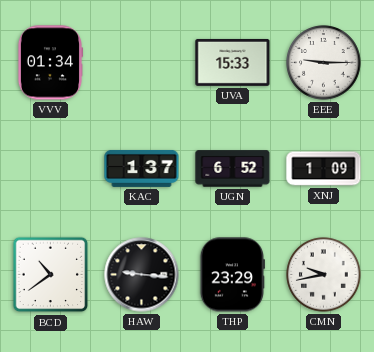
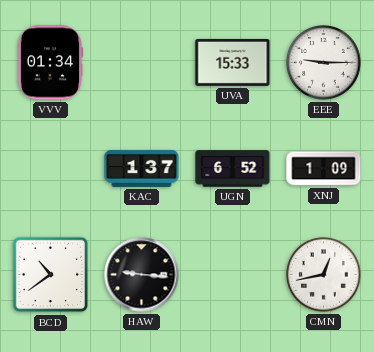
THP: 23:29 -> none
CMN: 9:43 -> 12:43
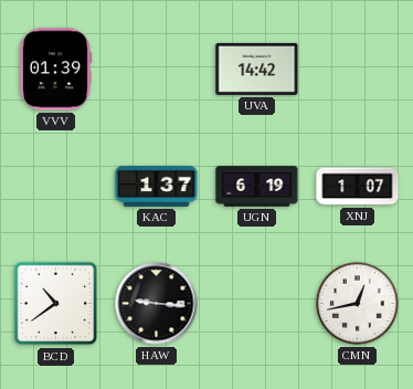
VVV: 01:34 -> 01:39
UVA: 15:33 -> 14:42
EEE: 9:15 -> none
UGN: 6:52 -> 6:19
XNJ: 1:09 -> 1:07
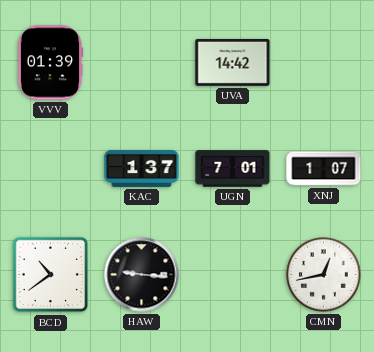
UGN: 6:19 -> 7:01
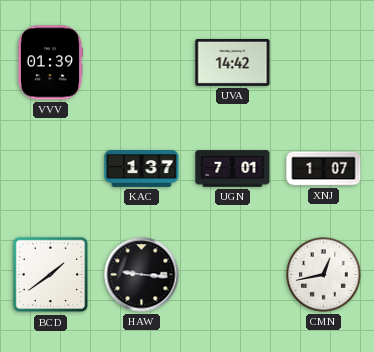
BCD: 10:39 -> 1:39
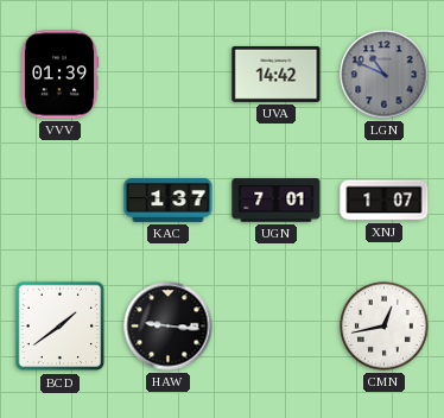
LGN: none -> 10:49
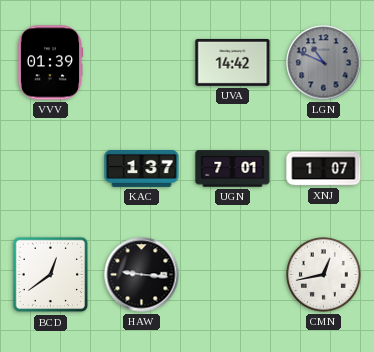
BCD: 1:39 -> 12:39
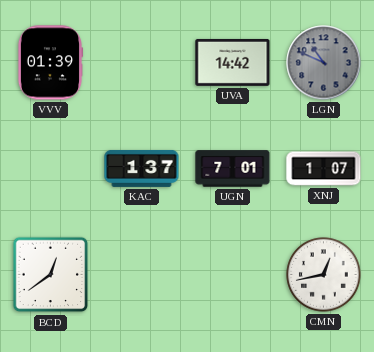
HAW: 9:16 -> none
